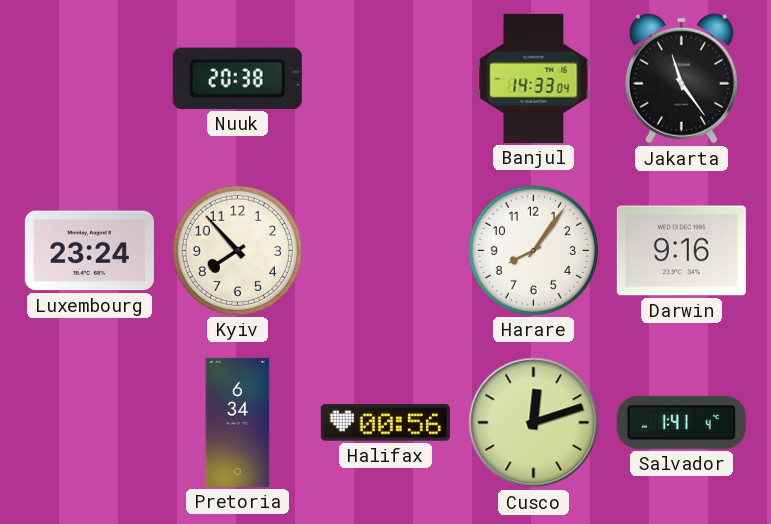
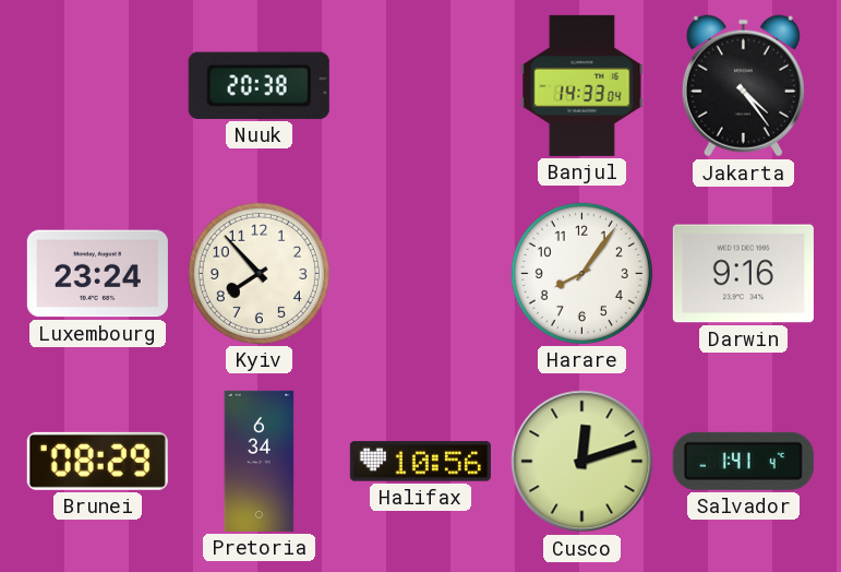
Jakarta: 11:24 -> 4:24
Brunei: none -> 08:29
Halifax: 00:56 -> 10:56
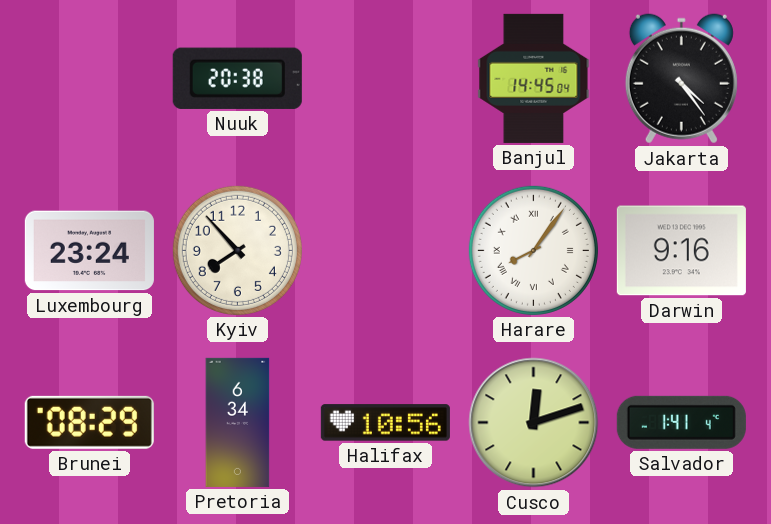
Banjul: 14:33 -> 14:45
Harare numerals: Arabic -> Roman
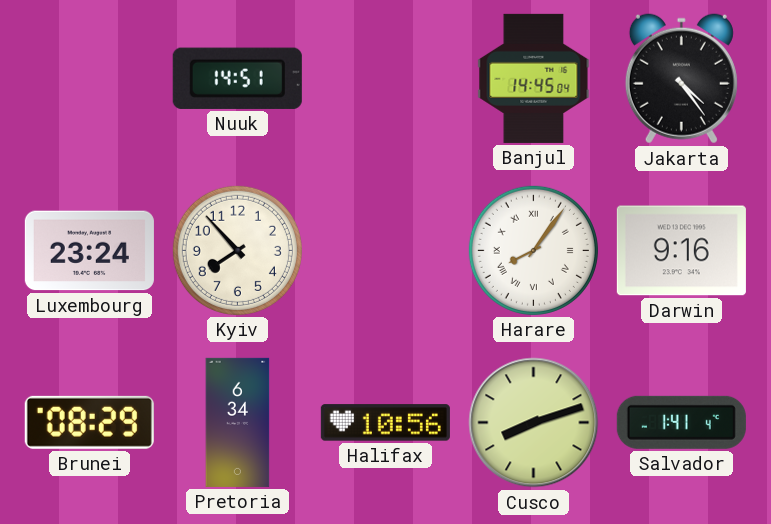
Nuuk: 20:38 -> 14:51
Cusco: 12:12 -> 8:12
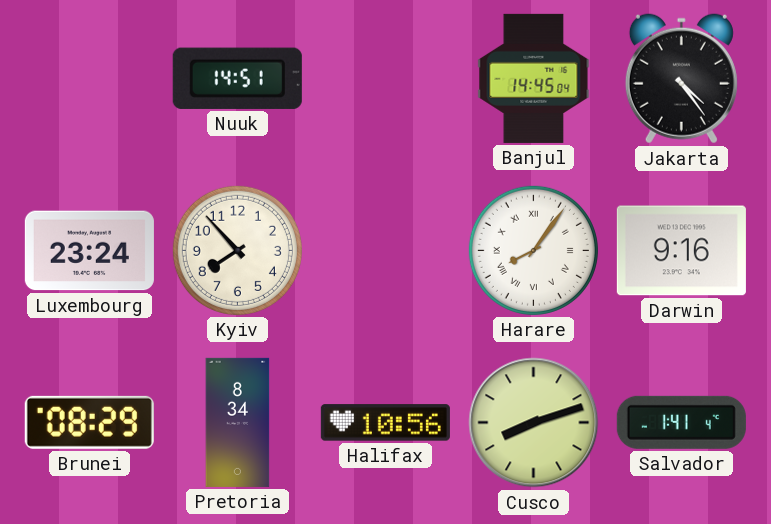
Pretoria: 6:34 -> 8:34
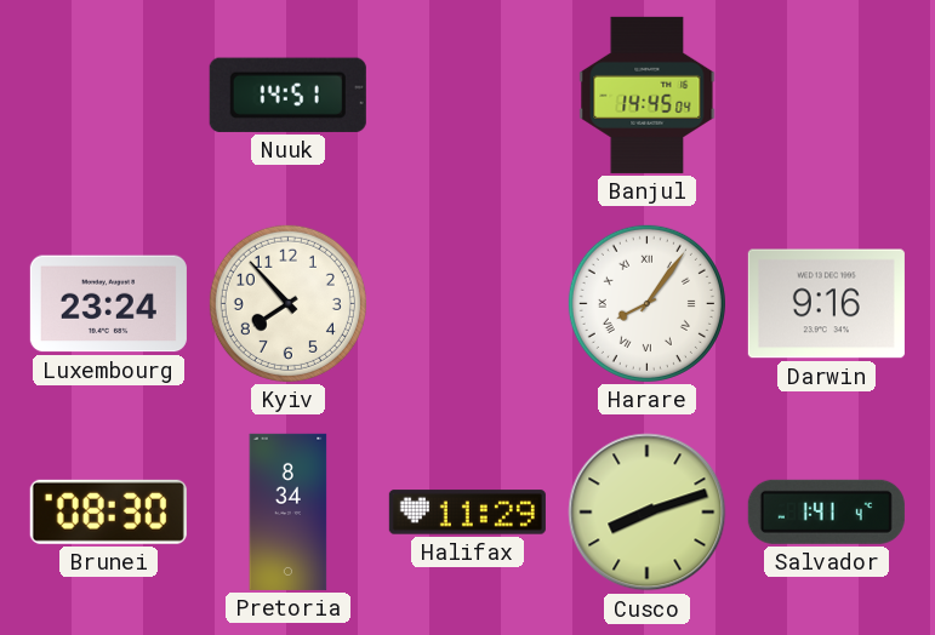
Jakarta: 4:24 -> none
Brunei: 08:29 -> 08:30
Halifax: 10:56 -> 11:29
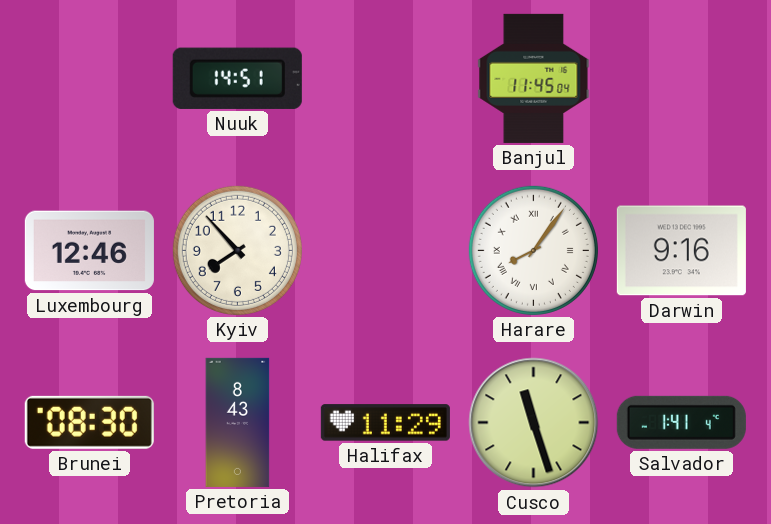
Banjul: 14:45 -> 11:45
Luxembourg: 23:24 -> 12:46
Pretoria: 8:34 -> 8:43
Cusco: 8:12 -> 11:27
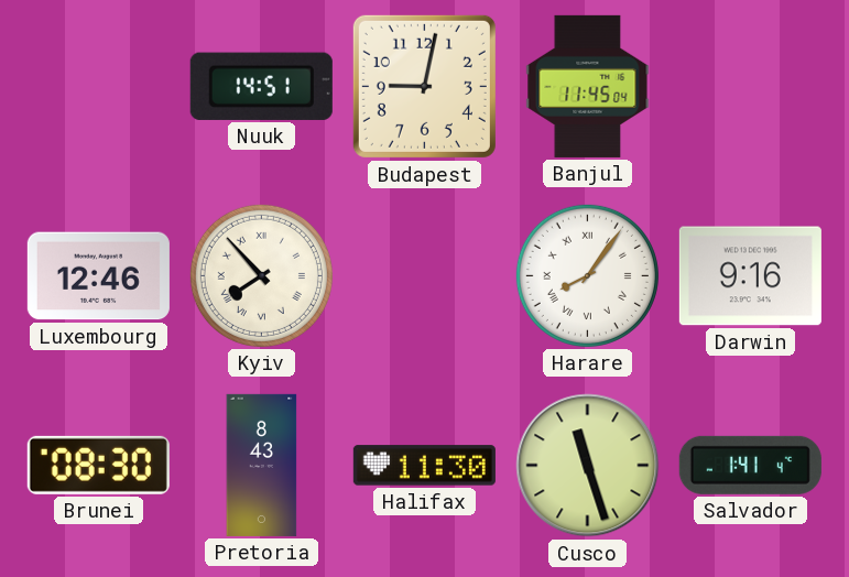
Budapest: none -> 9:02
Kyiv numerals: Arabic -> Roman
Halifax: 11:29 -> 11:30
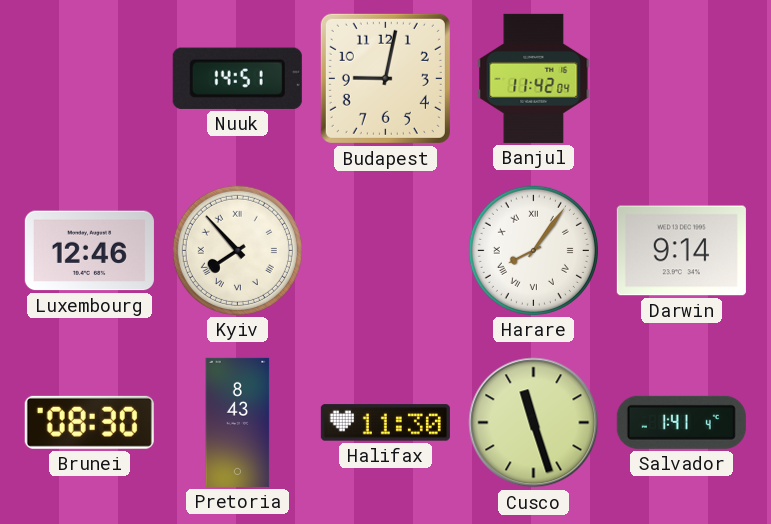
Banjul: 11:45 -> 11:42
Darwin: 9:16 -> 9:14
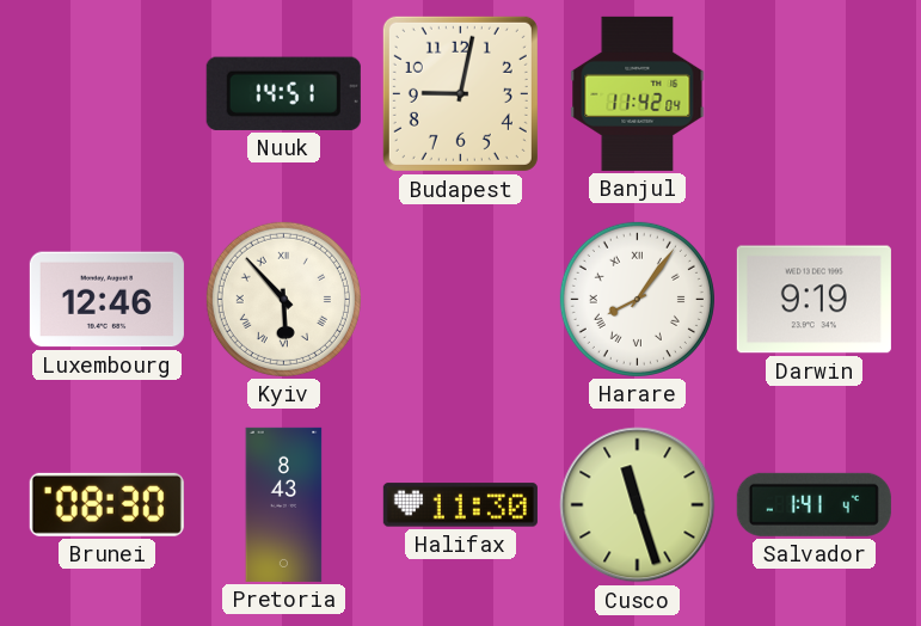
Kyiv: 7:53 -> 5:53
Darwin: 9:14 -> 9:19
